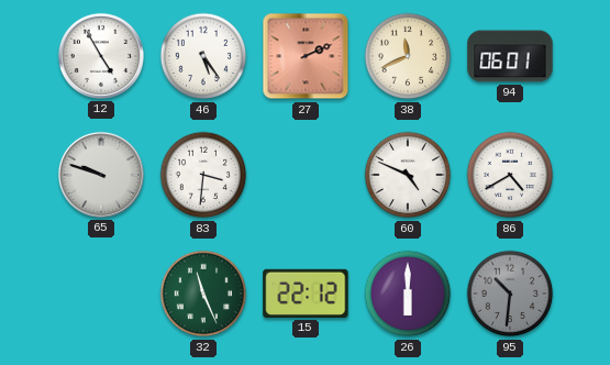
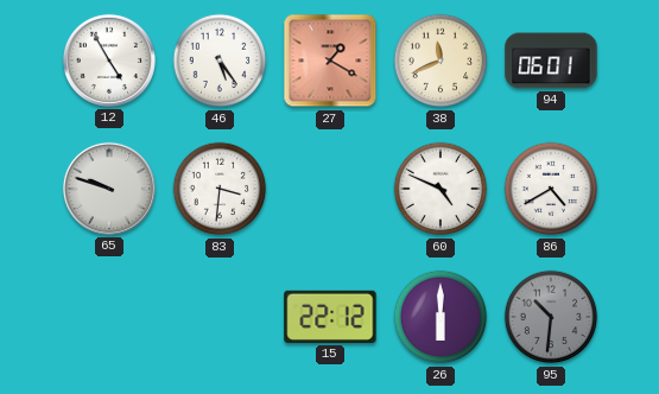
27: 2:11 -> 1:20
32: 11:26 -> none
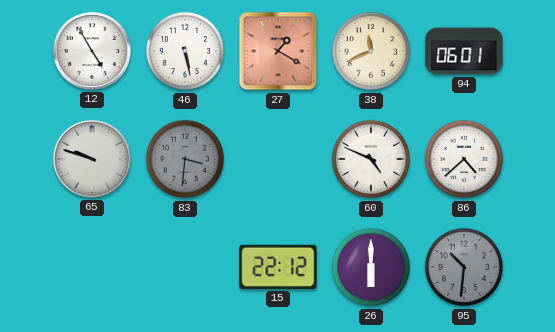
46: 5:24 -> 5:28
83 dial: white -> grey
86: 4:40 -> 4:38
